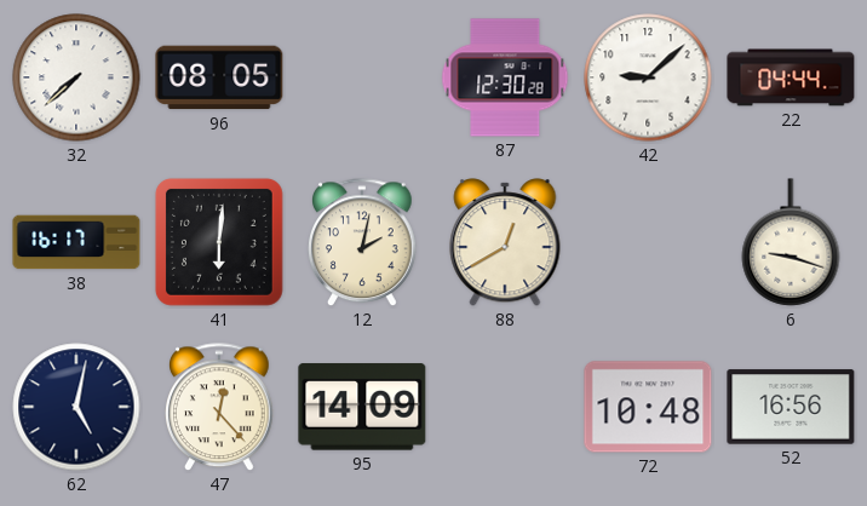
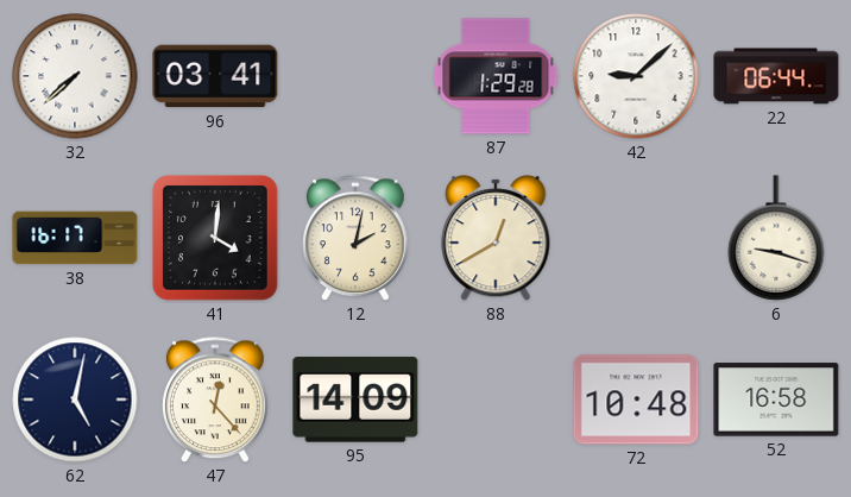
96: 08:05 -> 03:41
87: 12:30 -> 1:29
22: 04:44 -> 06:44
41: 6:01 -> 4:01
52: 16:56 -> 16:58
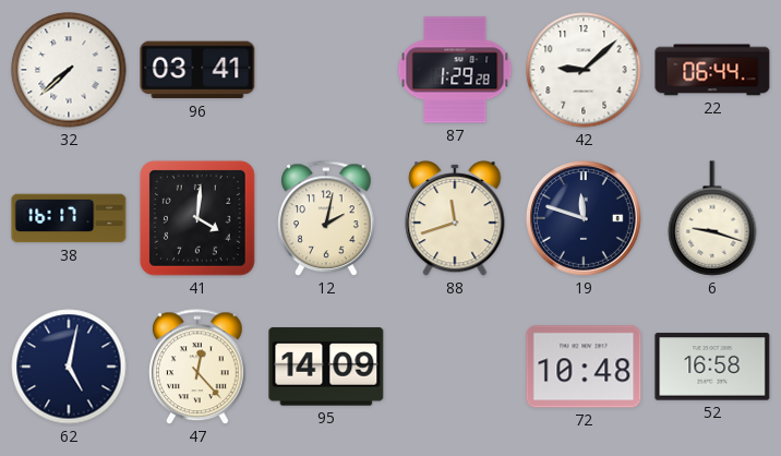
88: 12:40 -> 11:42
19: none -> 11:48
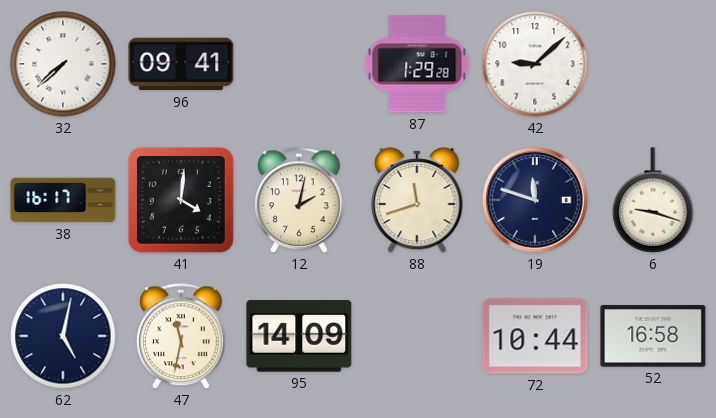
96: 03:41 -> 09:41
22: 06:44 -> none
47: 12:23 -> 11:32
72: 10:48 -> 10:44
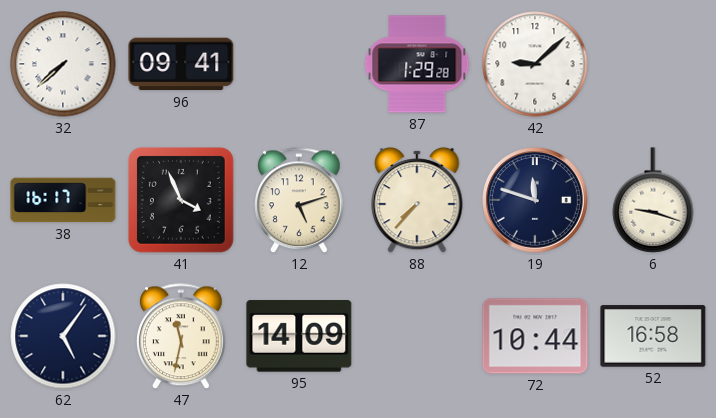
41: 4:01 -> 3:56
12: 2:02 -> 5:12
88: 11:42 -> 7:37
62: 5:02 -> 5:06
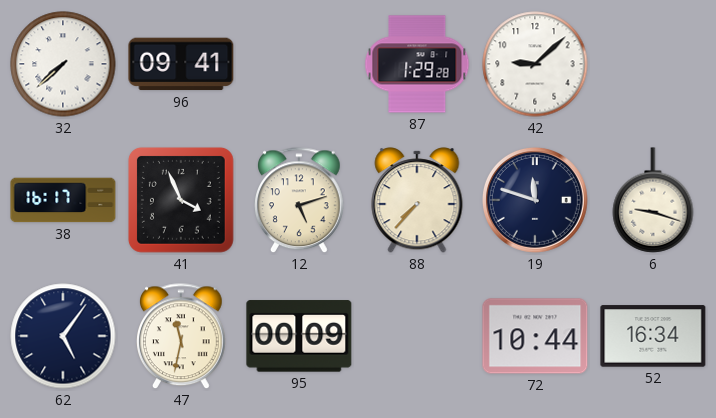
95: 14:09 -> 00:09
52: 16:58 -> 16:34
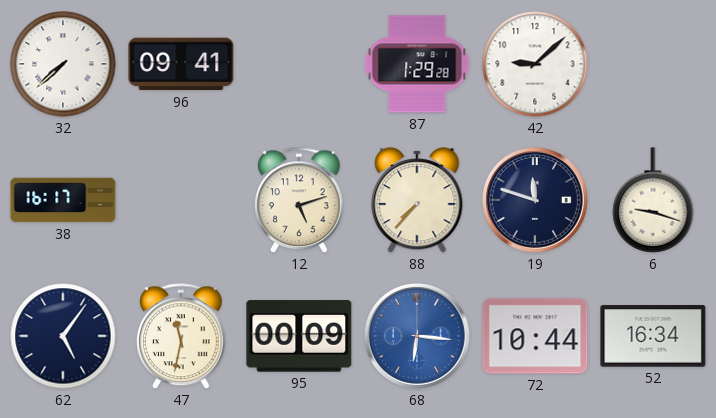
41: 3:56 -> none
68: none -> 6:16
